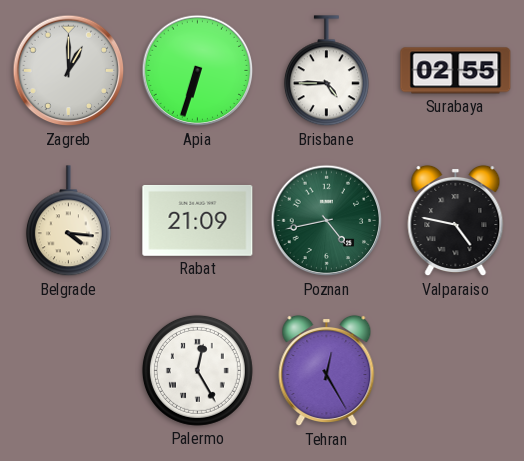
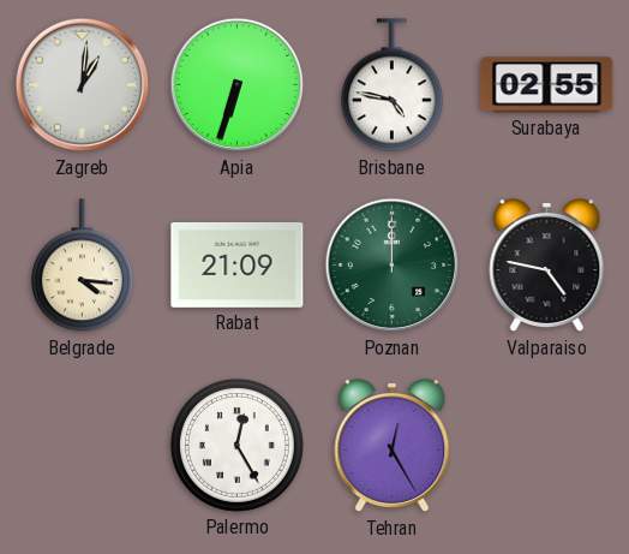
Zagreb: 1:00 -> 1:01
Brisbane: 4:45 -> 4:47
Poznan: 4:43 -> 12:00
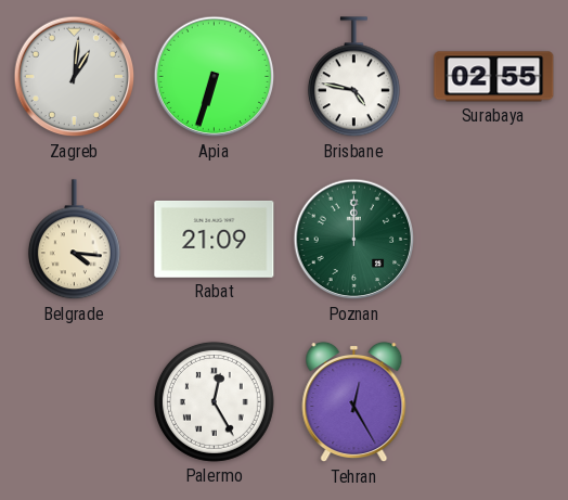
Valparaiso: 4:47 -> none
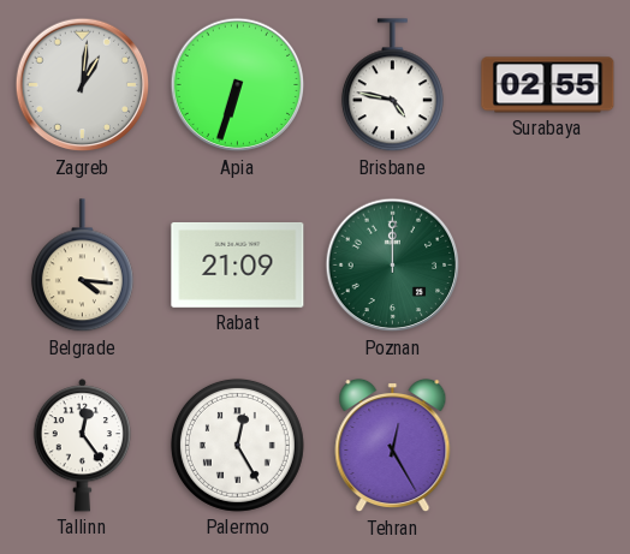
Tallinn: none -> 12:24
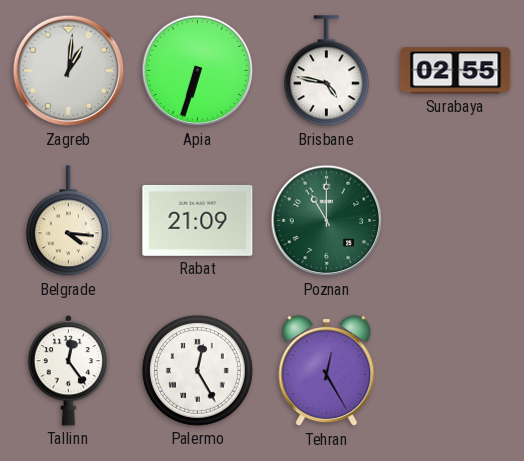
Poznan: 12:00 -> 11:00
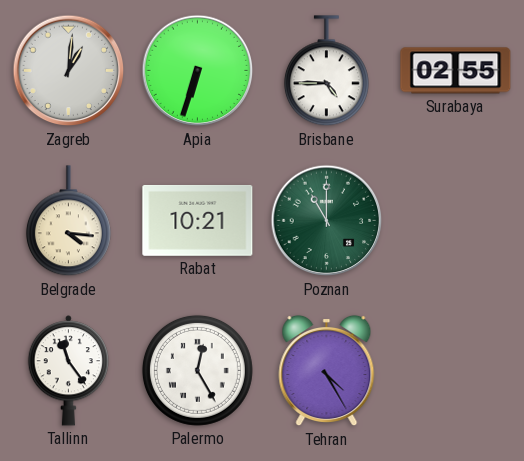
Brisbane: 4:47 -> 4:45
Rabat: 21:09 -> 10:21
Tallinn: 12:24 -> 11:24
Tehran: 12:25 -> 4:25
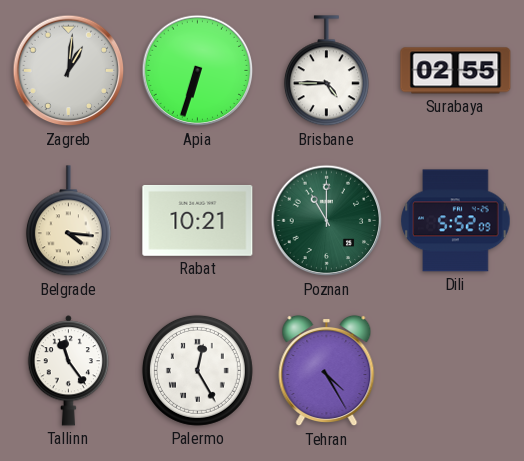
Dili: none -> 5:52
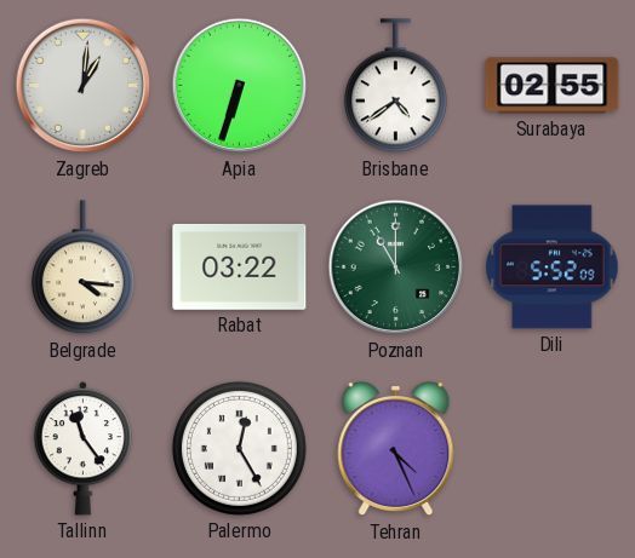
Brisbane: 4:45 -> 4:39
Rabat: 10:21 -> 03:22
Tehran: 4:25 -> 4:26
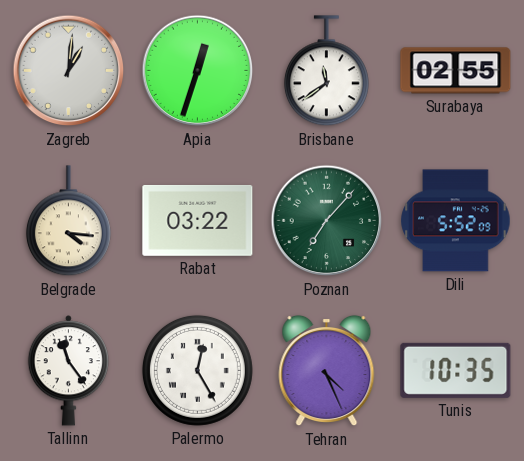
Apia: 6:33 -> 12:33
Brisbane: 4:39 -> 11:39
Poznan: 11:00 -> 7:07
Tunis: none -> 10:35
